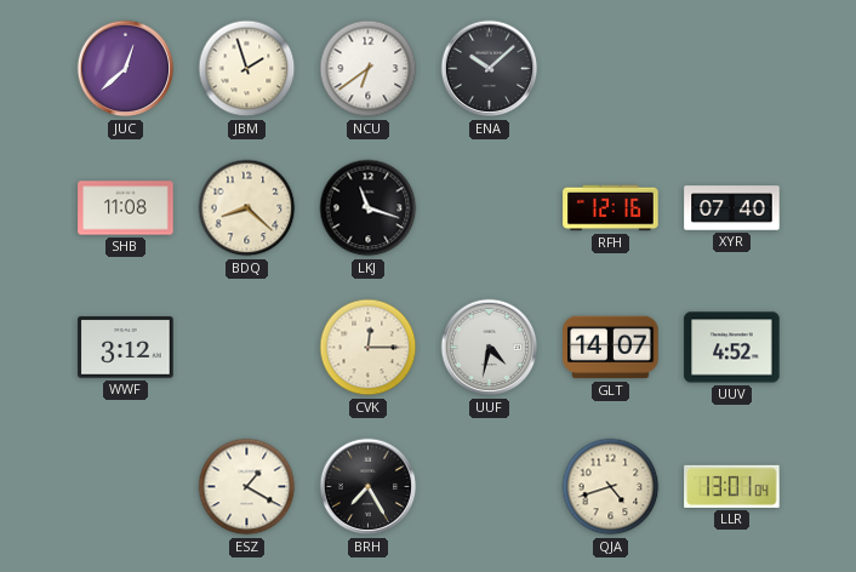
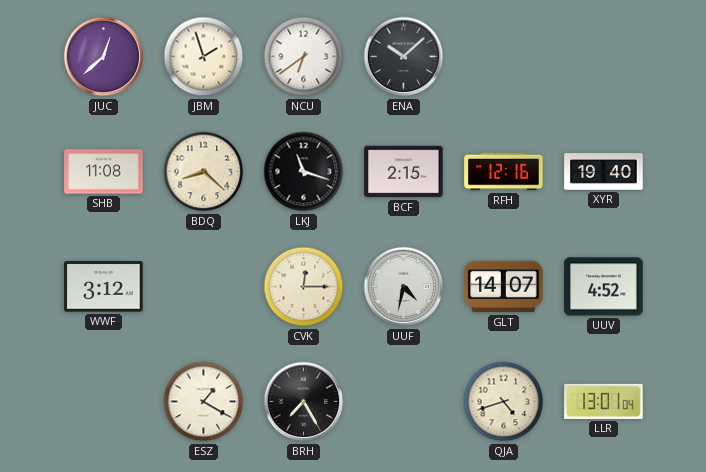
BCF: none -> 2:15
XYR: 07:40 -> 19:40
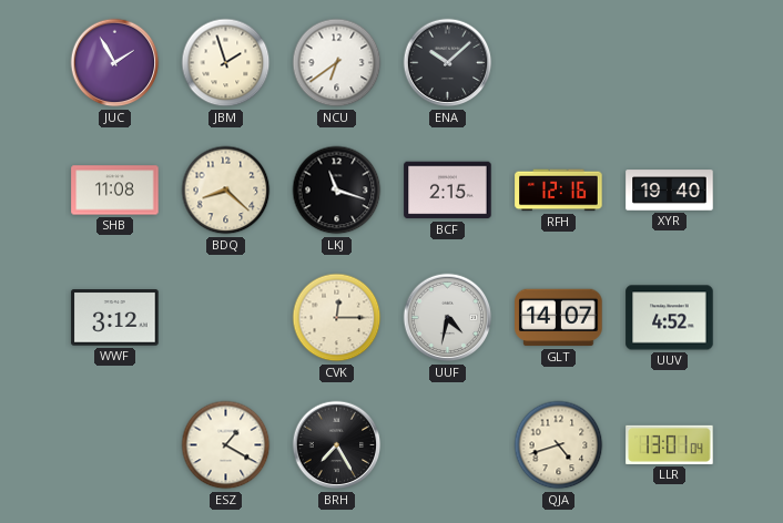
JUC: 12:38 -> 1:55
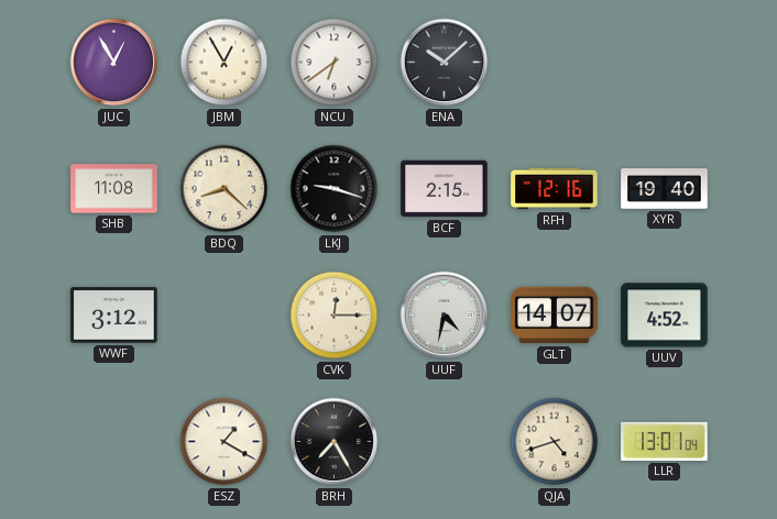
JUC: 1:55 -> 12:55
JBM: 1:57 -> 12:55
LKJ: 11:18 -> 9:18
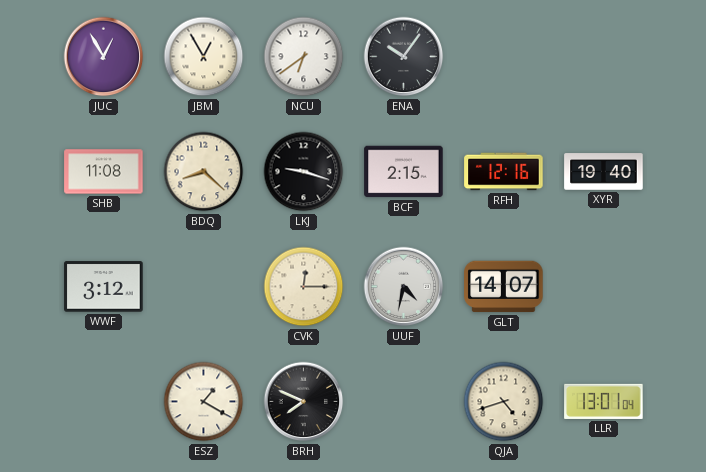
ENA: 10:08 -> 10:06
UUV: 4:52 -> none
BRH: 7:25 -> 7:49
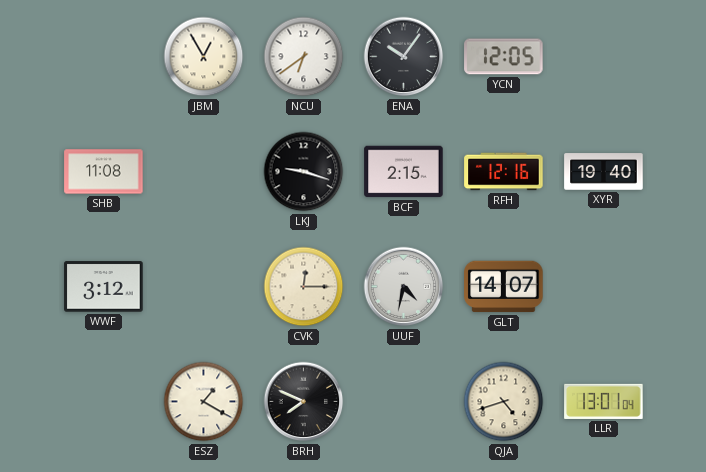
JUC: 12:55 -> none
YCN: none -> 12:05
BDQ: 8:22 -> none
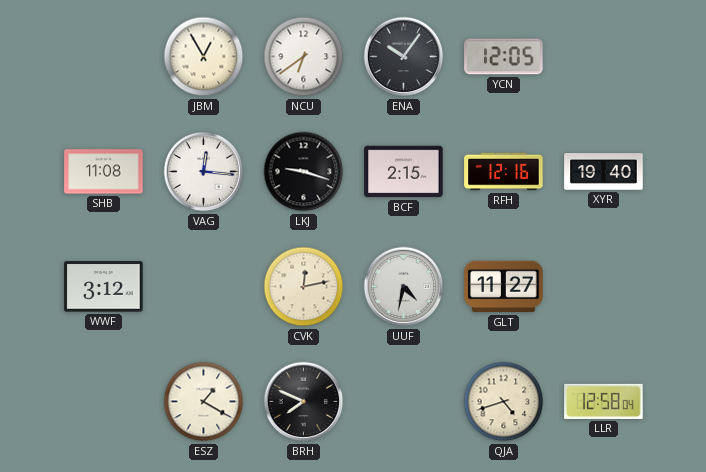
VAG: none -> 12:16
CVK: 12:15 -> 12:13
GLT: 14:07 -> 11:27
LLR: 13:01 -> 12:58
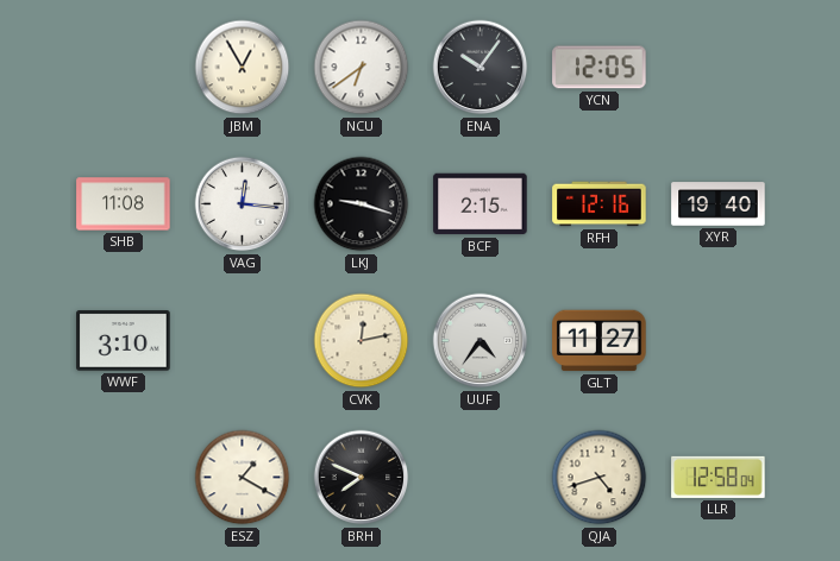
WWF: 3:12 -> 3:10
UUF: 4:32 -> 4:36
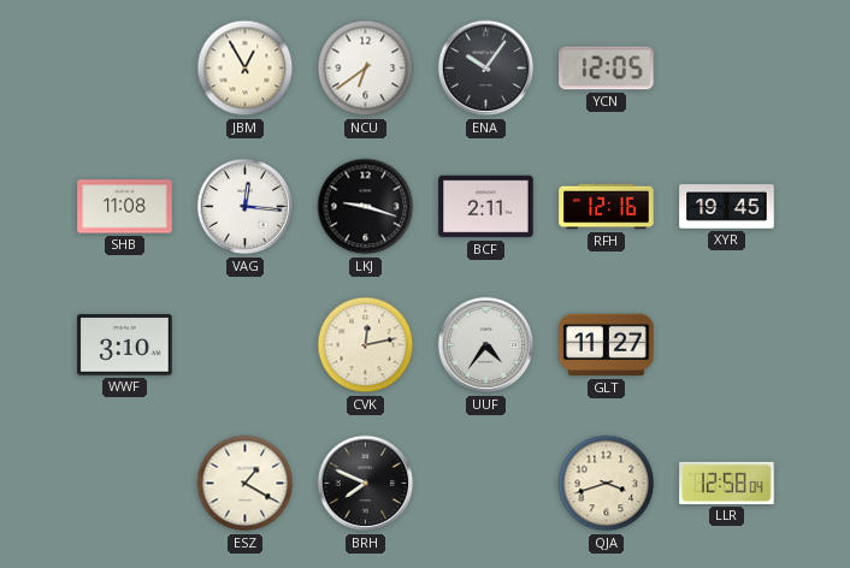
BCF: 2:15 -> 2:11
XYR: 19:40 -> 19:45
QJA: 4:42 -> 3:42
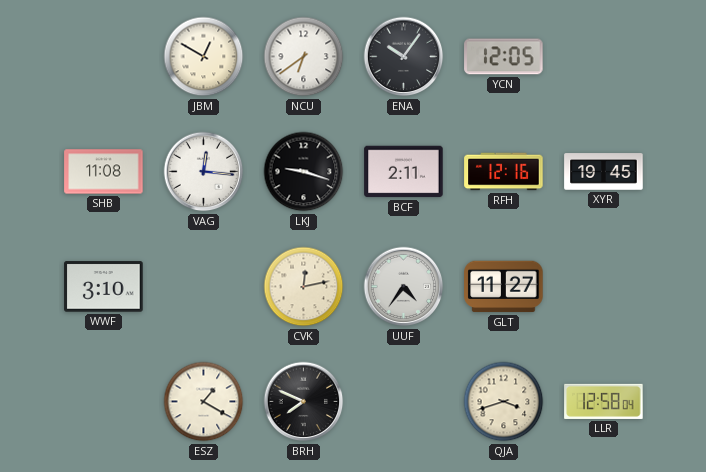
JBM: 12:55 -> 12:50
